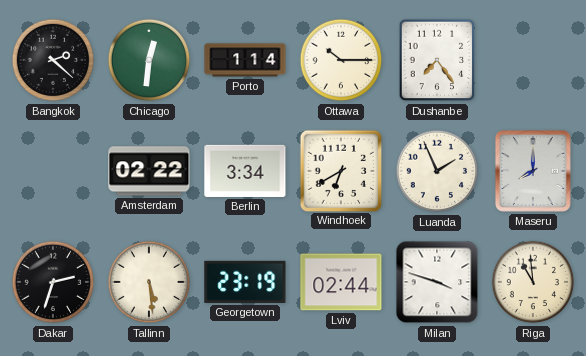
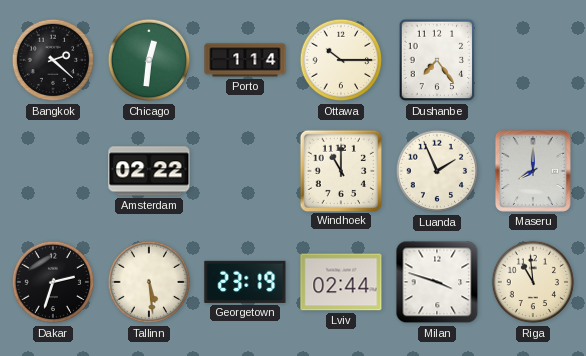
Berlin: 3:34 -> none
Windhoek: 6:40 -> 11:00
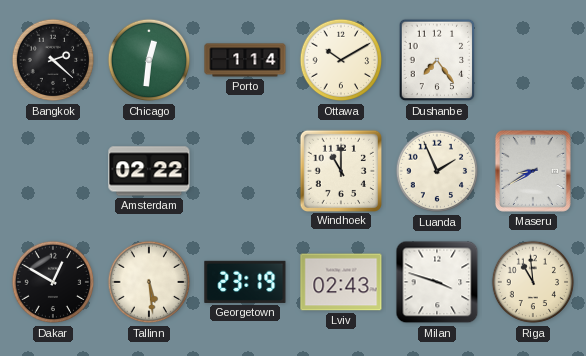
Ottawa: 10:15 -> 10:10
Maseru: 8:00 -> 8:40
Dakar: 2:33 -> 12:50
Lviv: 02:44 -> 02:43
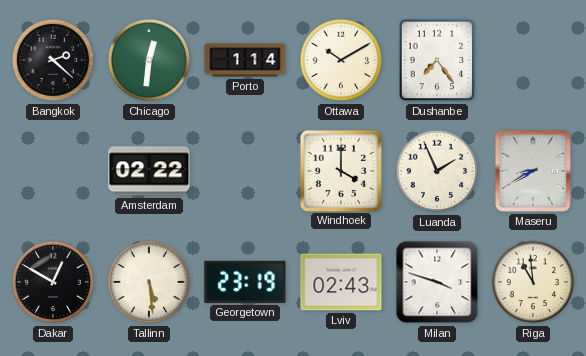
Windhoek: 11:00 -> 4:00
